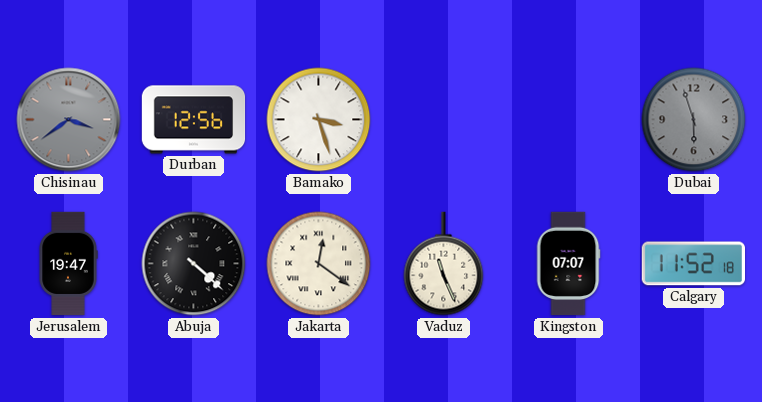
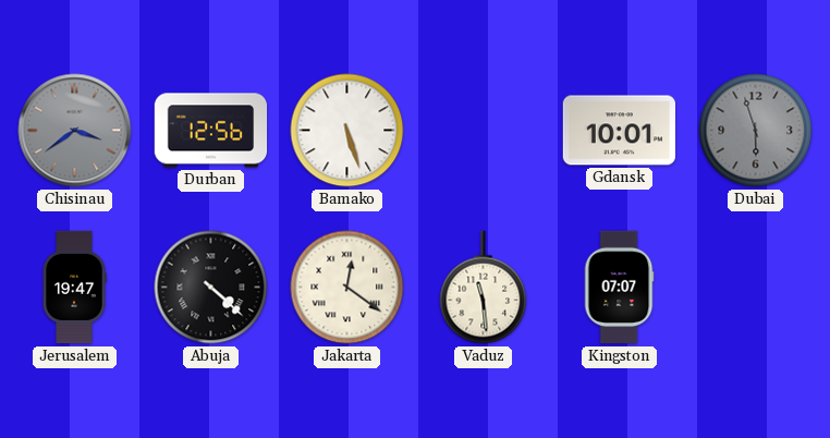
Bamako: 3:27 -> 5:27
Gdansk: none -> 10:01
Vaduz: 11:26 -> 11:29
Calgary: 11:52 -> none
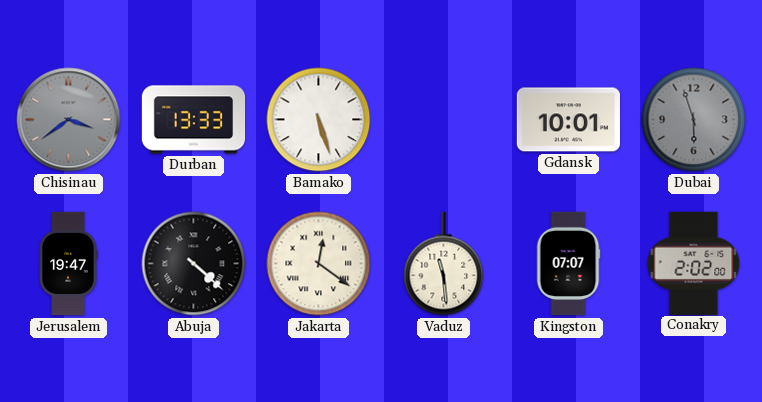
Durban: 12:56 -> 13:33
Conakry: none -> 2:02
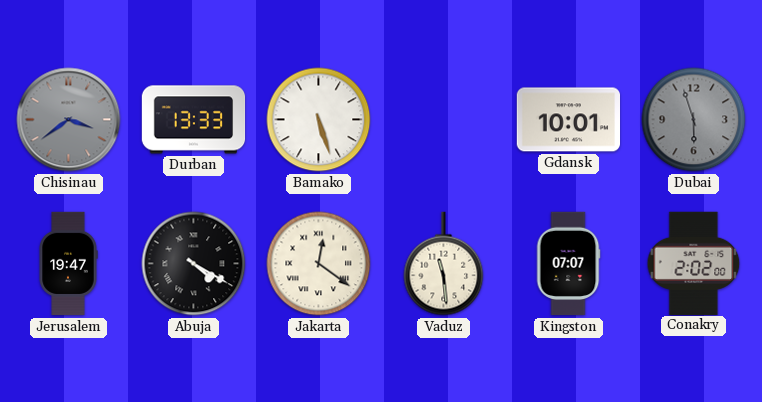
Abuja: 4:22 -> 4:20
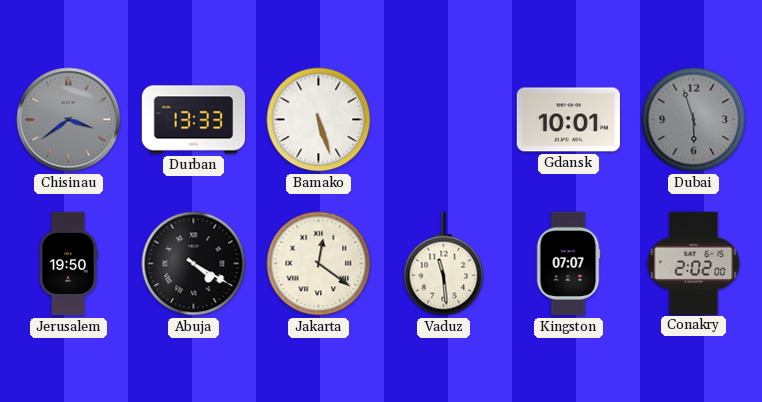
Jerusalem: 19:47 -> 19:50
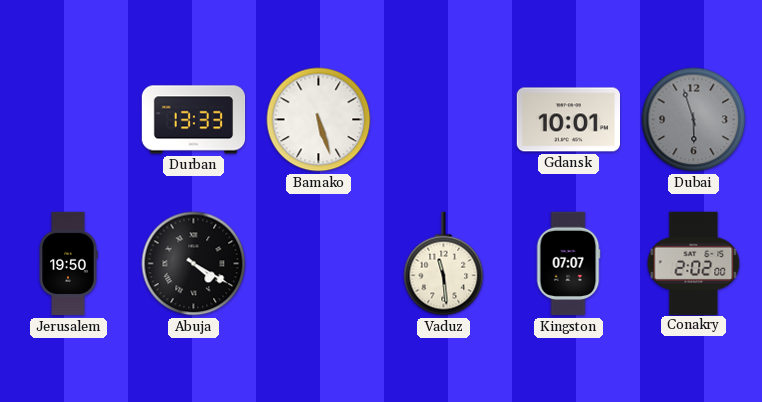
Chisinau: 3:39 -> none
Jakarta: 12:21 -> none
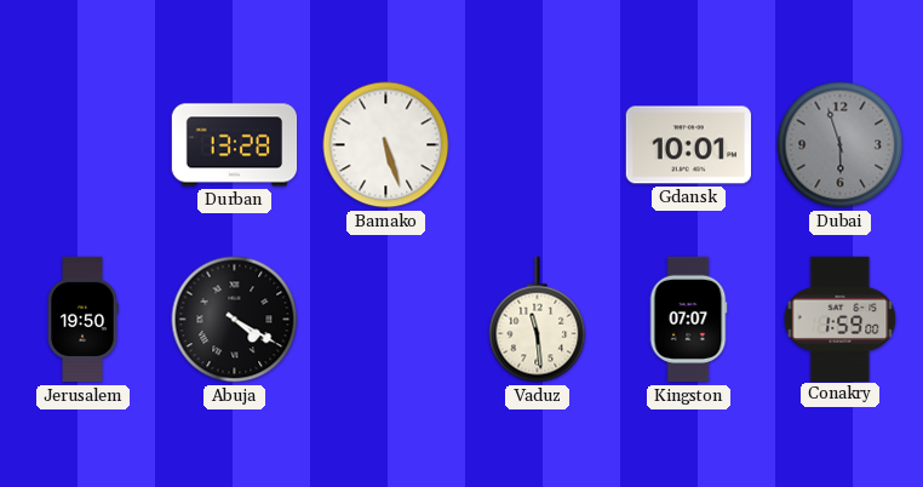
Durban: 13:33 -> 13:28
Conakry: 2:02 -> 1:59
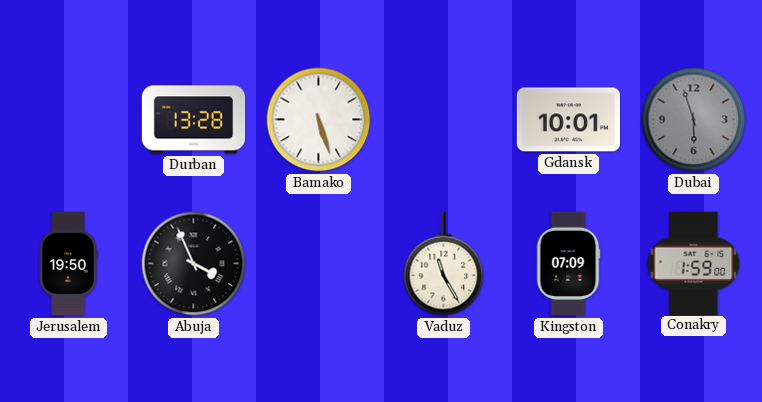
Abuja: 4:20 -> 3:56
Vaduz: 11:29 -> 11:25
Kingston: 07:07 -> 07:09
